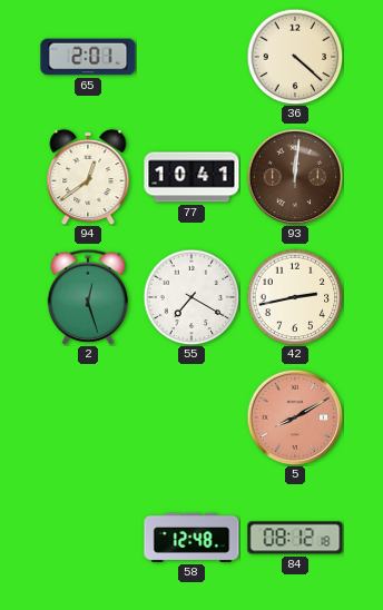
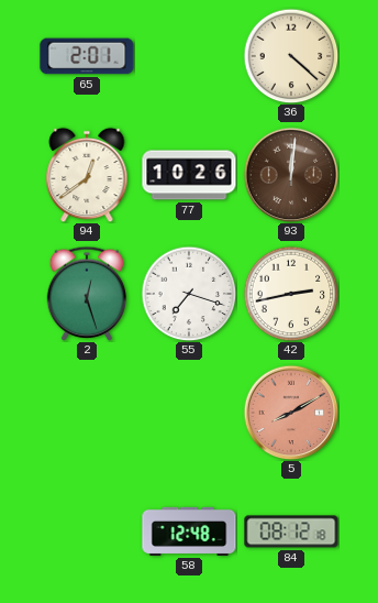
77: 10:41 -> 10:26
55: 7:20 -> 7:18
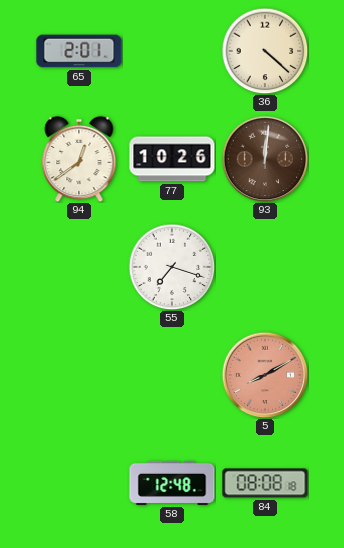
2: 12:27 -> none
42: 2:43 -> none
84: 08:12 -> 08:08
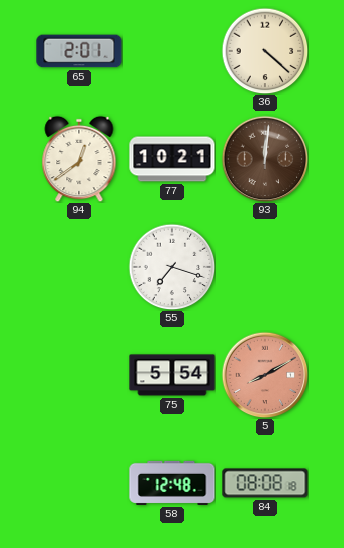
77: 10:26 -> 10:21
75: none -> 5:54
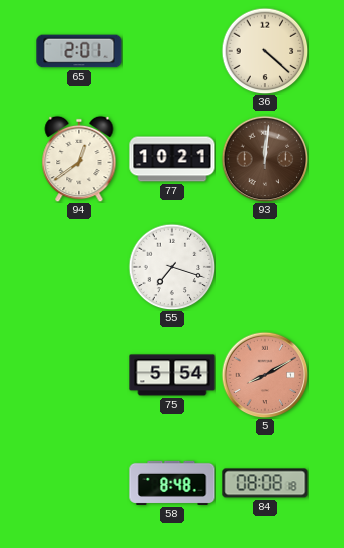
58: 12:48 -> 8:48
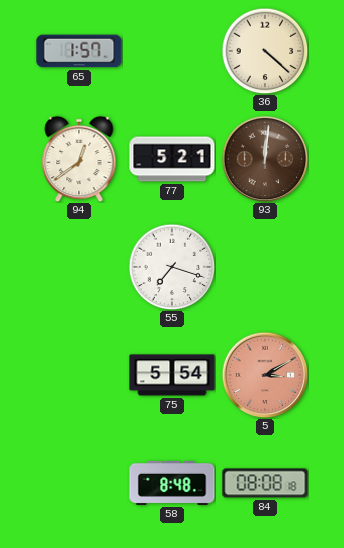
65: 2:01 -> 1:57
77: 10:21 -> 5:21
5: 8:10 -> 3:10
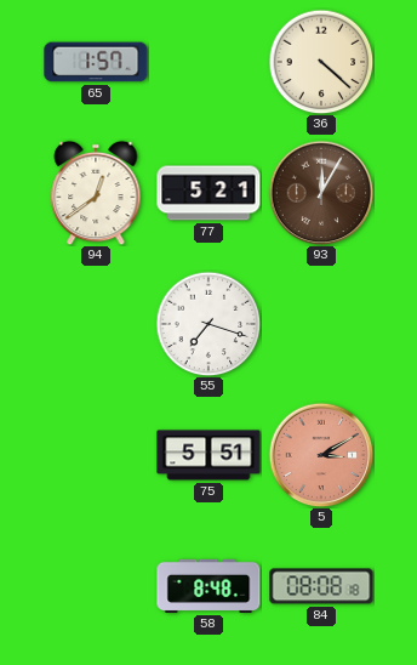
93: 12:01 -> 12:05
75: 5:54 -> 5:51
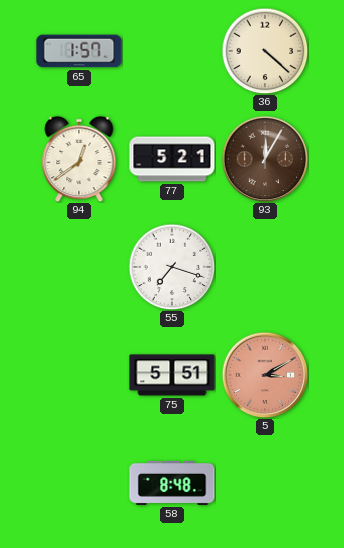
84: 08:08 -> none
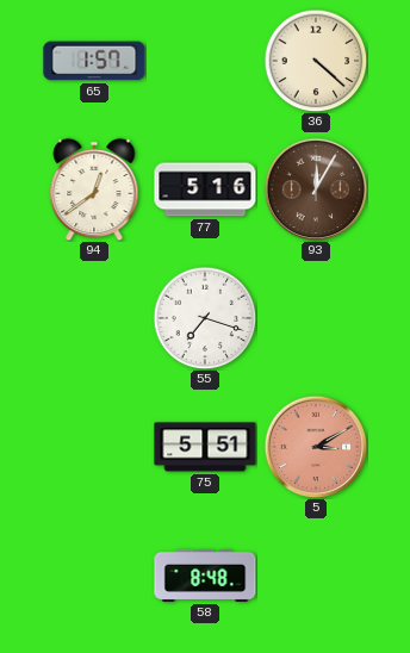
77: 5:21 -> 5:16
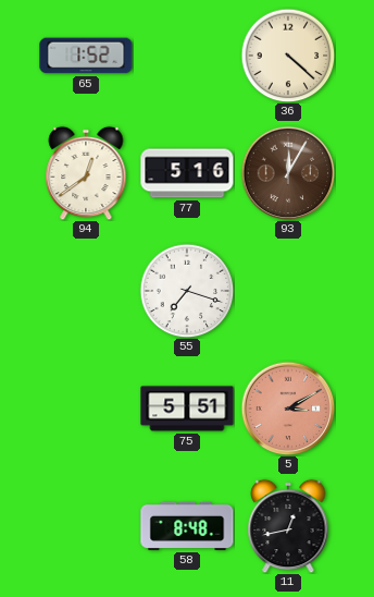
65: 1:57 -> 1:52
11: none -> 12:43
